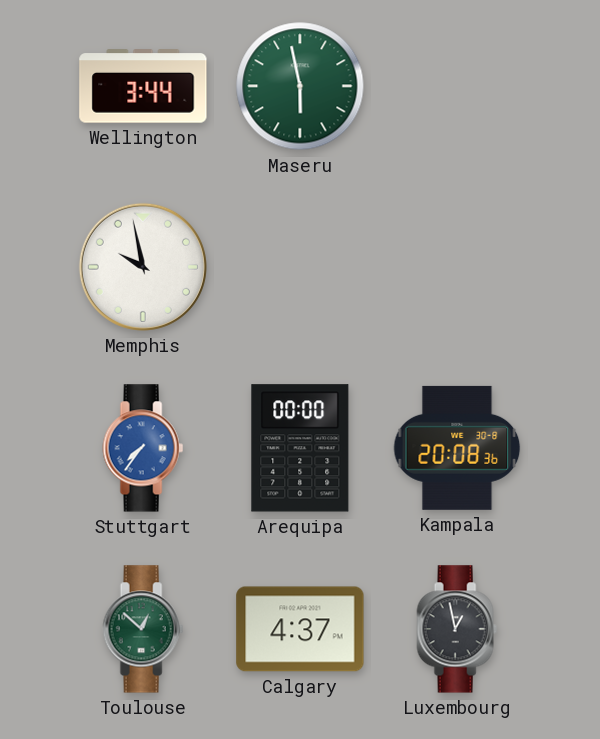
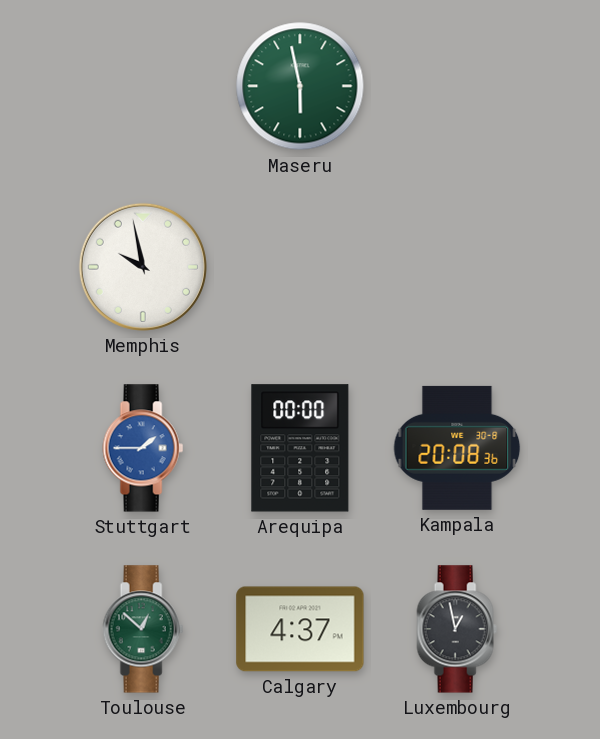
Wellington: 3:44 -> none
Stuttgart: 7:36 -> 1:45
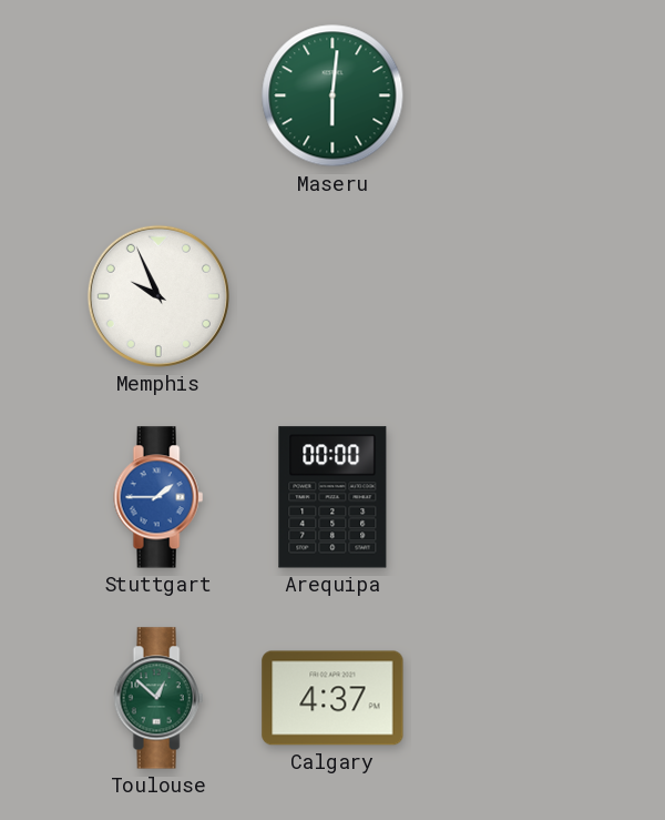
Maseru: 5:58 -> 6:01
Memphis: 9:58 -> 9:56
Kampala: 20:08 -> none
Luxembourg: 12:58 -> none
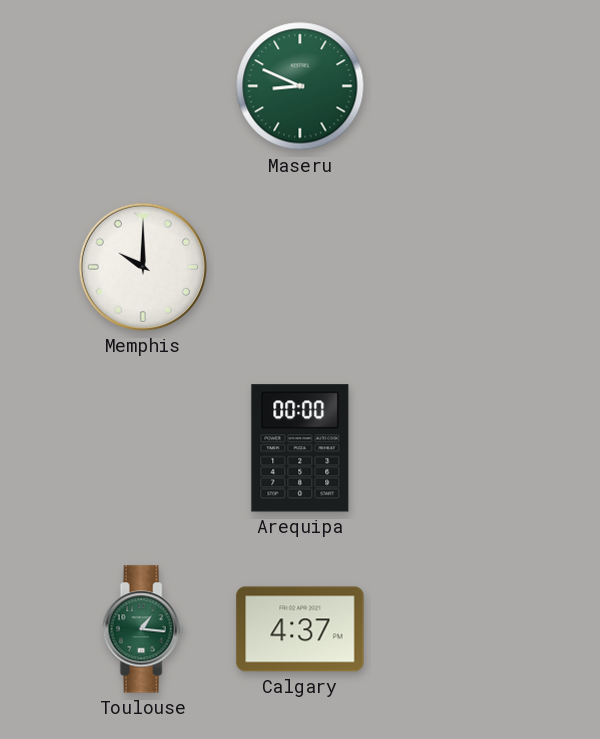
Maseru: 6:01 -> 8:49
Memphis: 9:56 -> 10:00
Stuttgart: 1:45 -> none
Toulouse: 12:52 -> 1:16
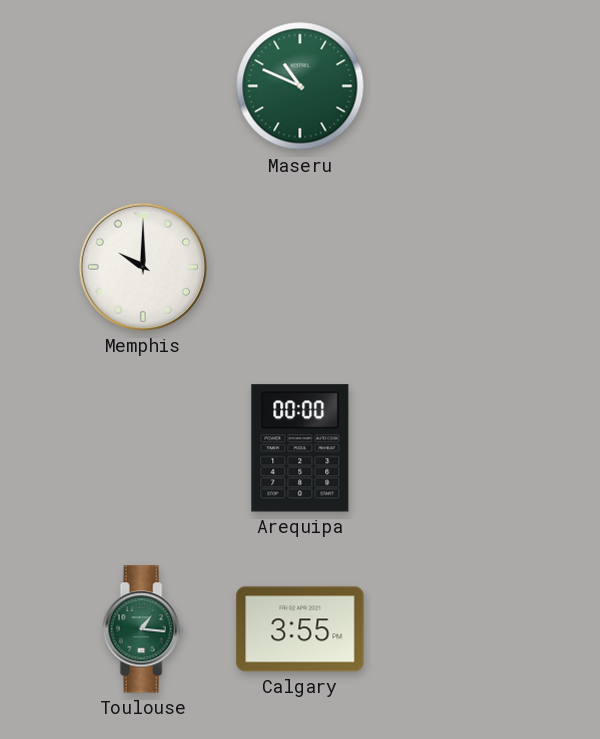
Maseru: 8:49 -> 10:49
Calgary: 4:37 -> 3:55
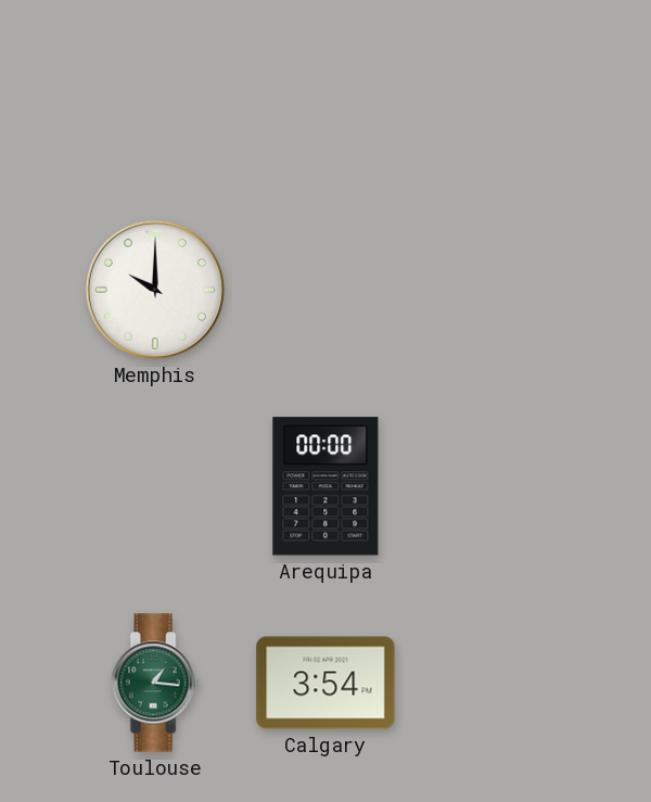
Maseru: 10:49 -> none
Calgary: 3:55 -> 3:54
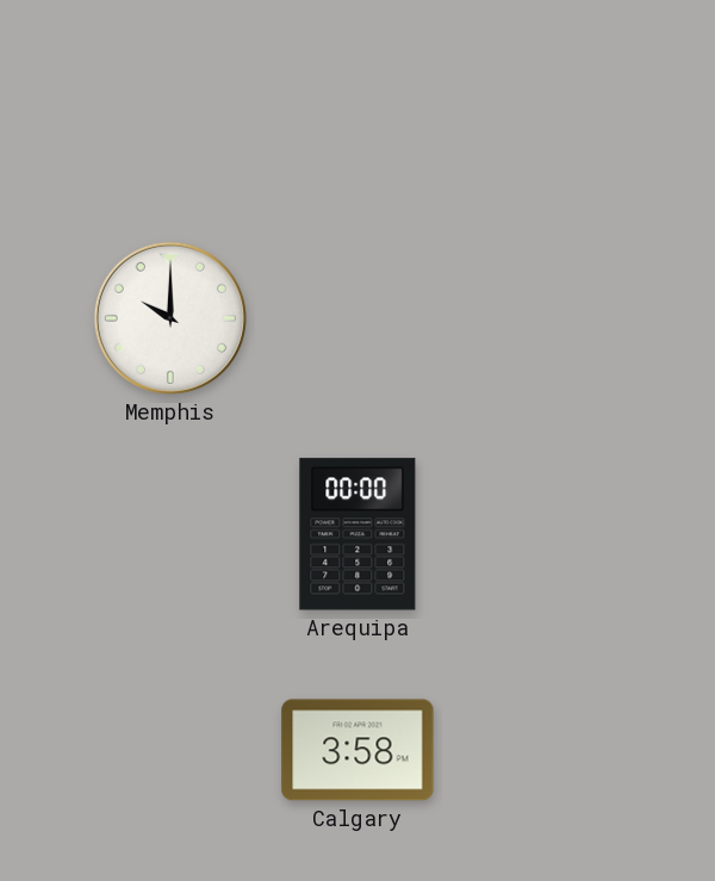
Toulouse: 1:16 -> none
Calgary: 3:54 -> 3:58
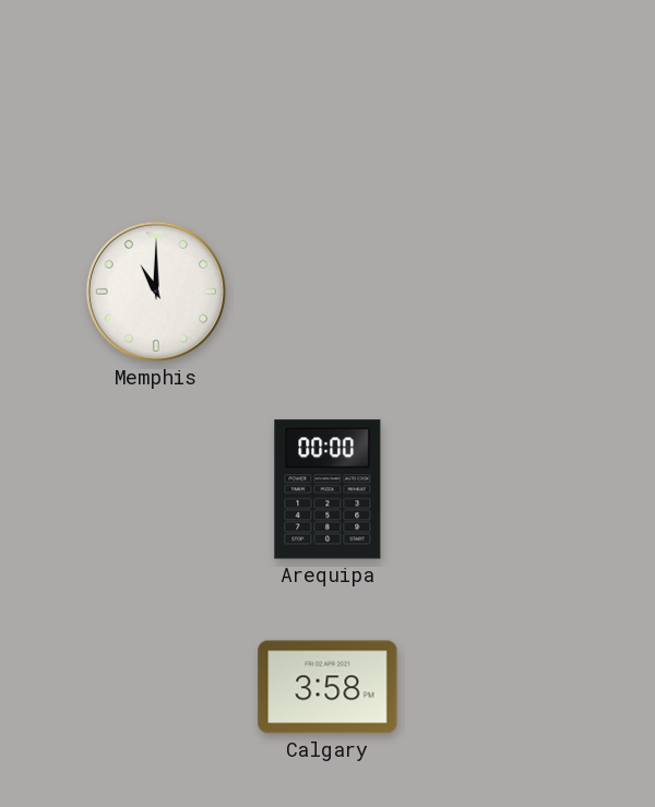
Memphis: 10:00 -> 11:00
